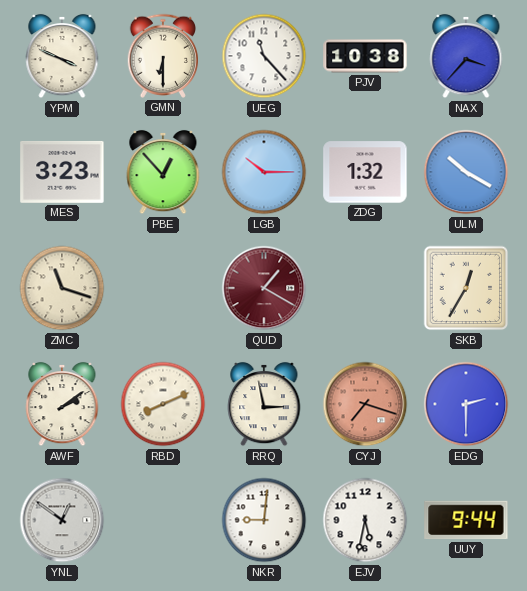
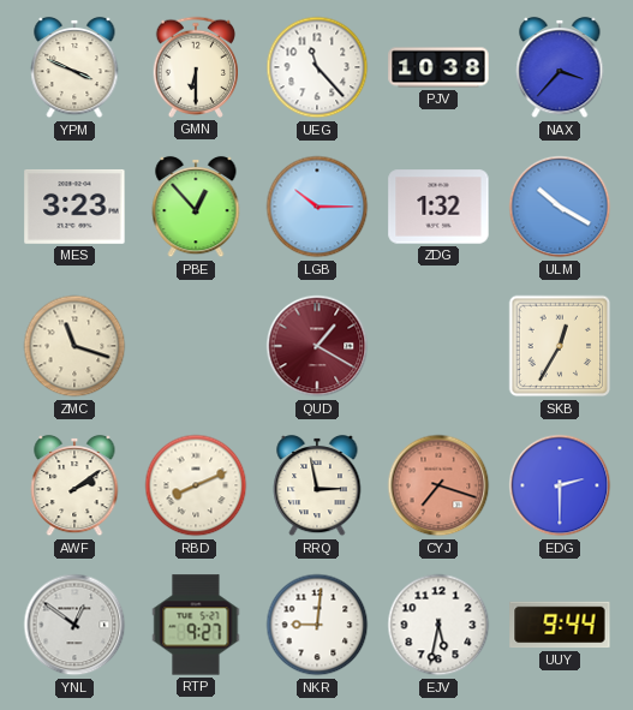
RTP: none -> 9:27
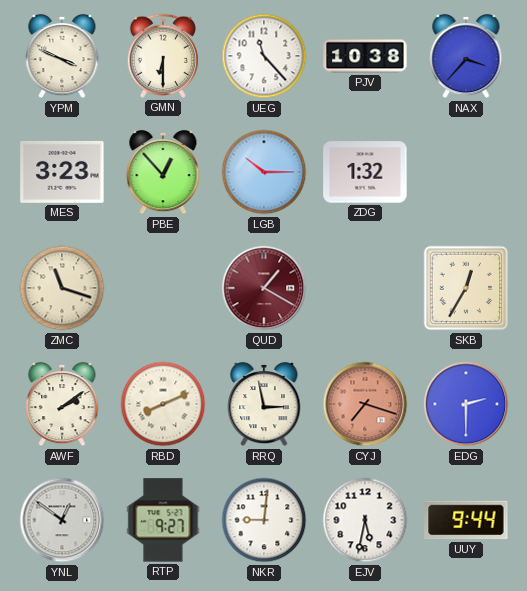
ULM: 10:20 -> none
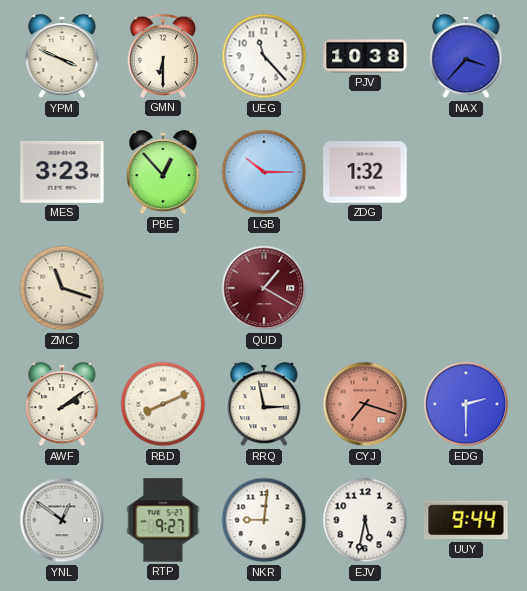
SKB: 12:35 -> none
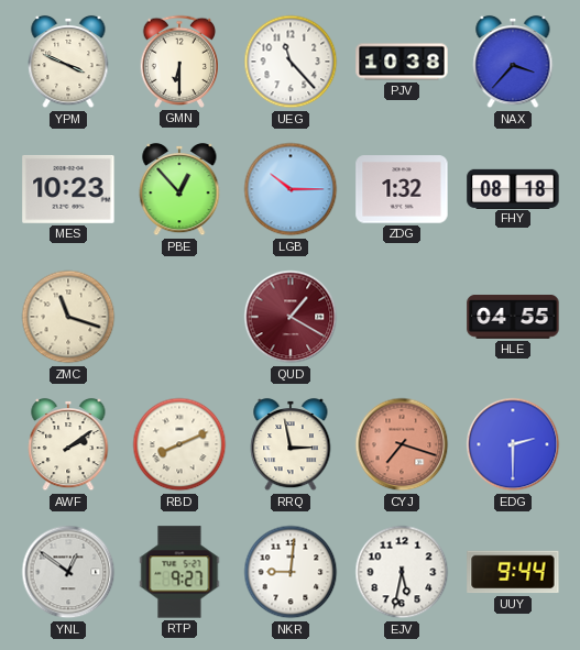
MES: 3:23 -> 10:23
FHY: none -> 08:18
HLE: none -> 04:55
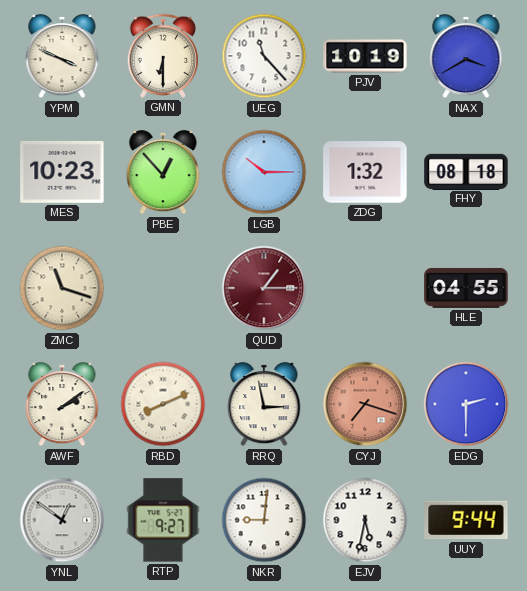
PJV: 10:38 -> 10:19
NAX: 3:37 -> 3:40
QUD: 1:20 -> 1:15
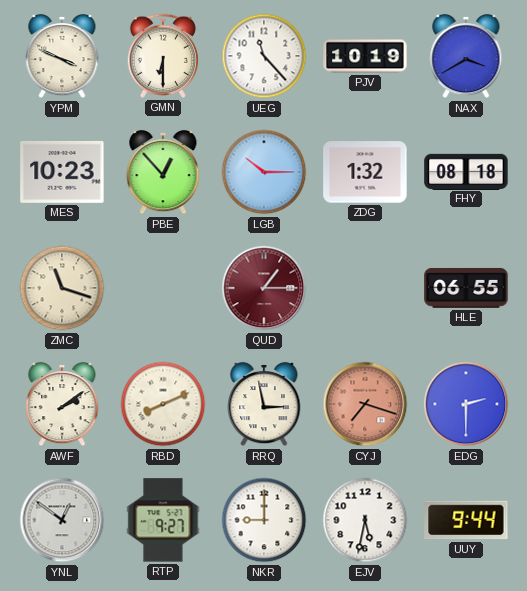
HLE: 04:55 -> 06:55
NKR: 9:01 -> 9:00
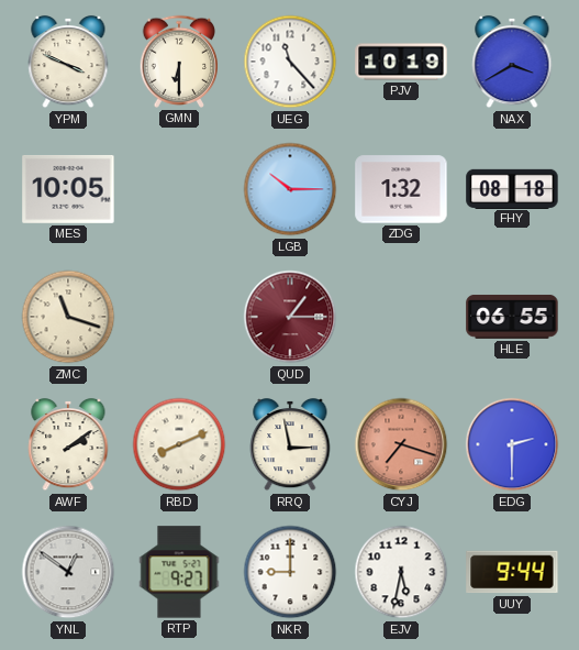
MES: 10:23 -> 10:05
PBE: 12:53 -> none
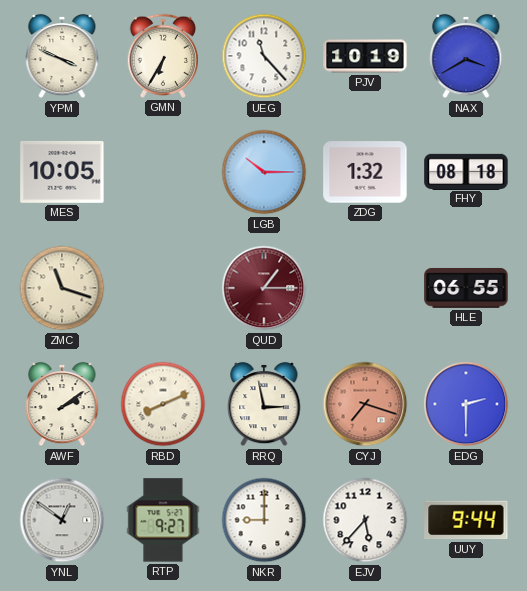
GMN: 6:30 -> 6:35
EJV: 5:32 -> 5:37
